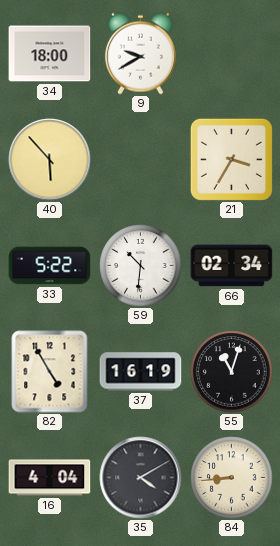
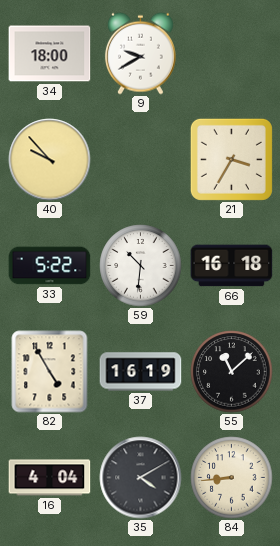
40: 5:53 -> 9:53
66: 02:34 -> 16:18
55: 11:03 -> 11:08
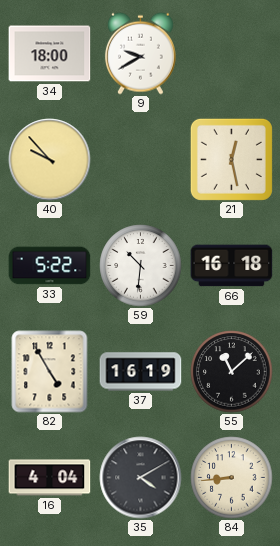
21: 3:35 -> 12:28
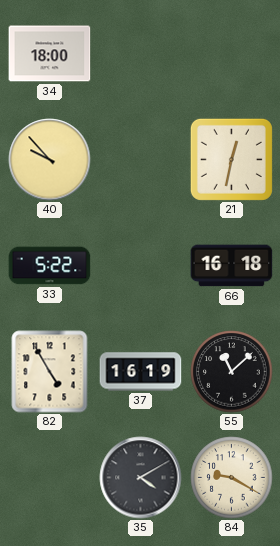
9: 9:40 -> none
21: 12:28 -> 12:32
59: 10:31 -> none
16: 4:04 -> none
84: 8:44 -> 9:20
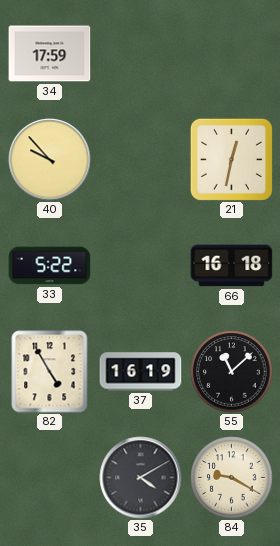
34: 18:00 -> 17:59
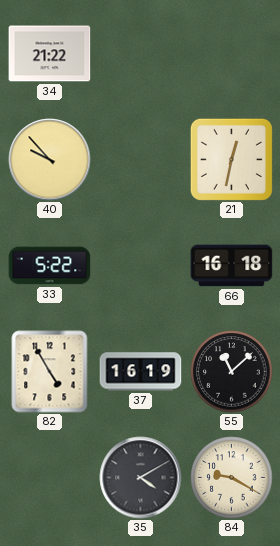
34: 17:59 -> 21:22
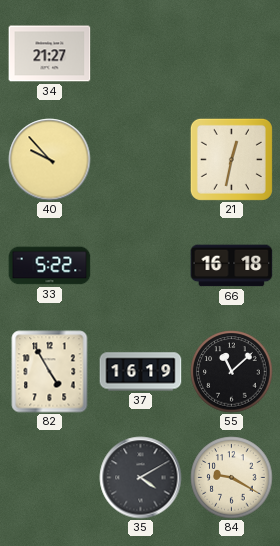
34: 21:22 -> 21:27
